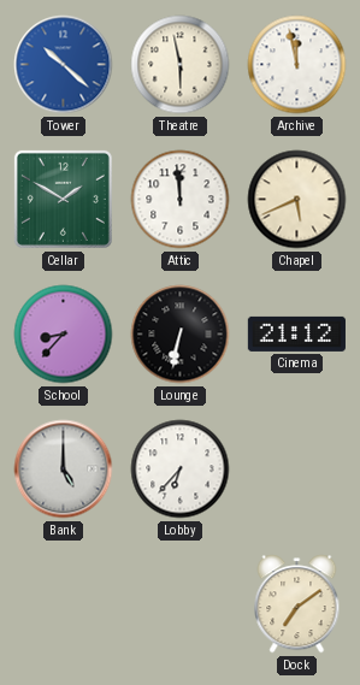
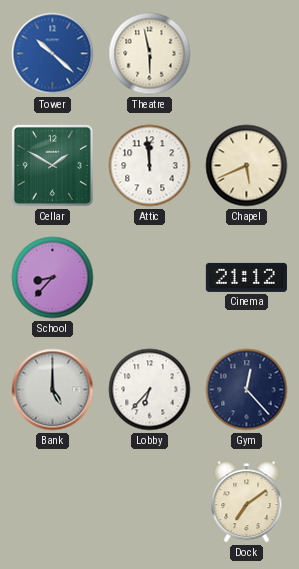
Archive: 11:58 -> none
Lounge: 6:32 -> none
Gym: none -> 12:23
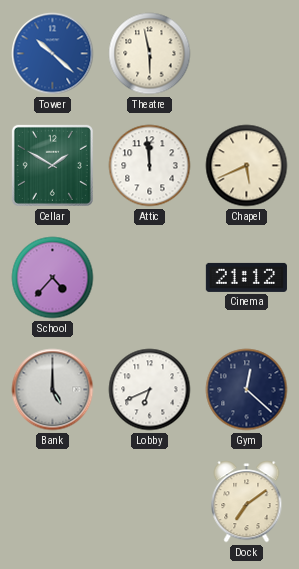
School: 8:37 -> 4:37
Lobby: 6:37 -> 6:41
Gym: 12:23 -> 12:22
